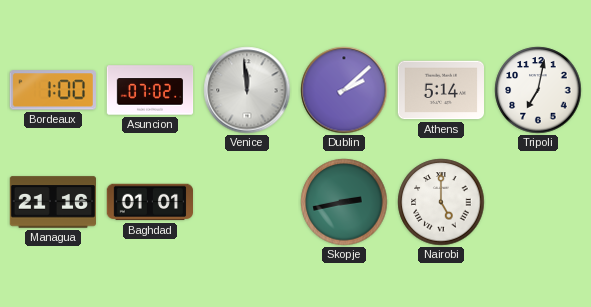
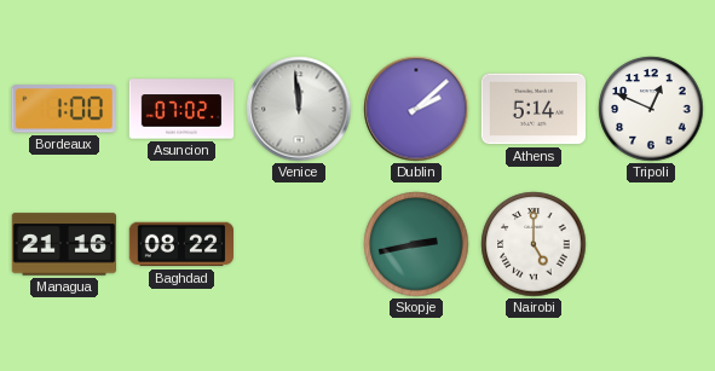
Tripoli: 7:02 -> 12:49
Baghdad: 01:01 -> 08:22
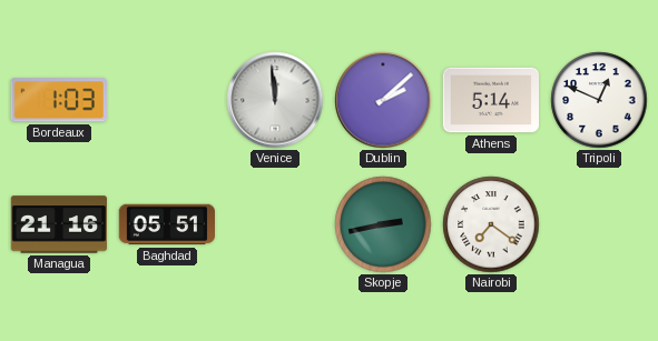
Bordeaux: 1:00 -> 1:03
Asuncion: 07:02 -> none
Baghdad: 08:22 -> 05:51
Nairobi: 5:00 -> 7:21
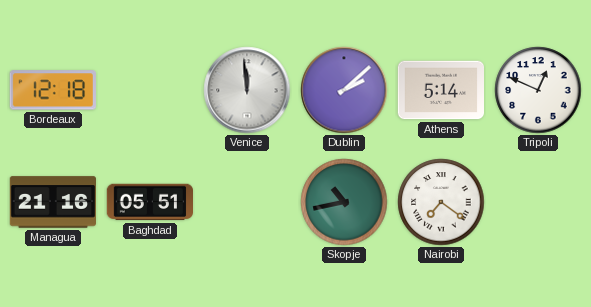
Bordeaux: 1:03 -> 12:18
Skopje: 2:43 -> 10:43
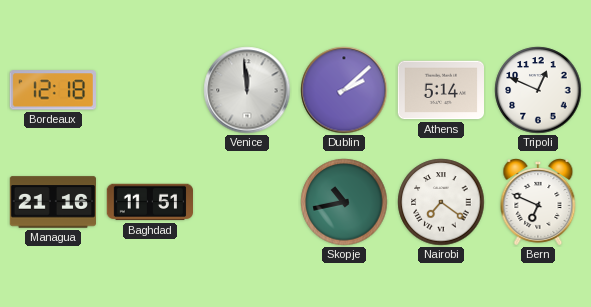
Baghdad: 05:51 -> 11:51
Bern: none -> 6:49
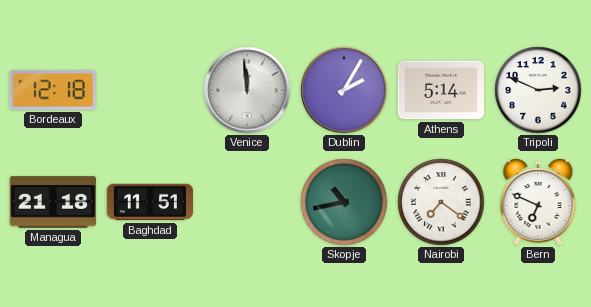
Dublin: 2:08 -> 2:05
Tripoli: 12:49 -> 2:49
Managua: 21:16 -> 21:18
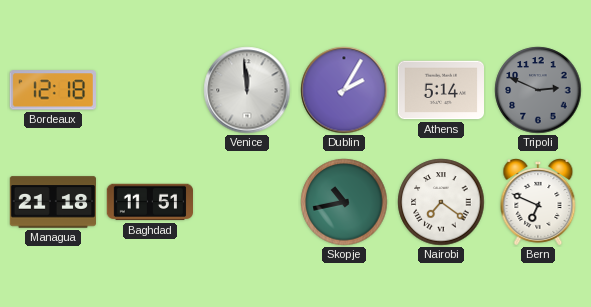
Tripoli dial: white -> grey
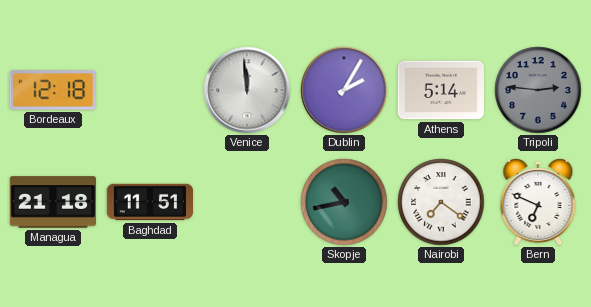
Tripoli: 2:49 -> 2:46
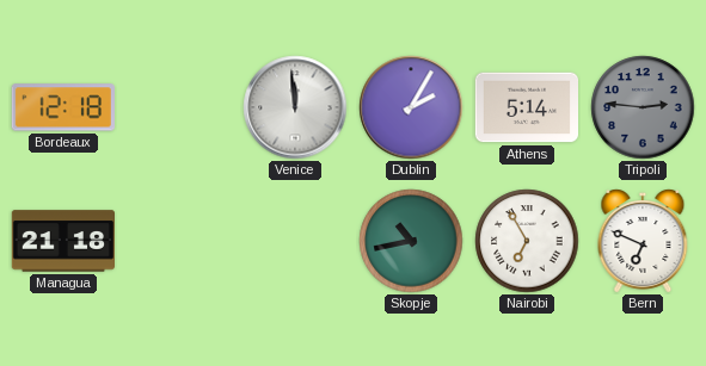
Baghdad: 11:51 -> none
Nairobi: 7:21 -> 6:55
